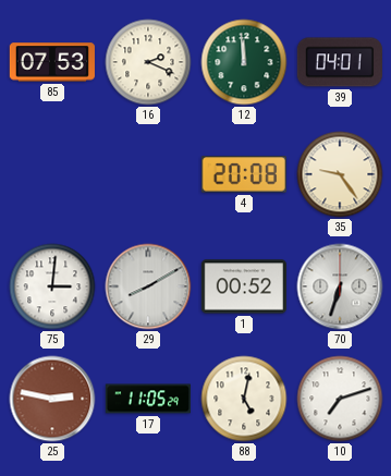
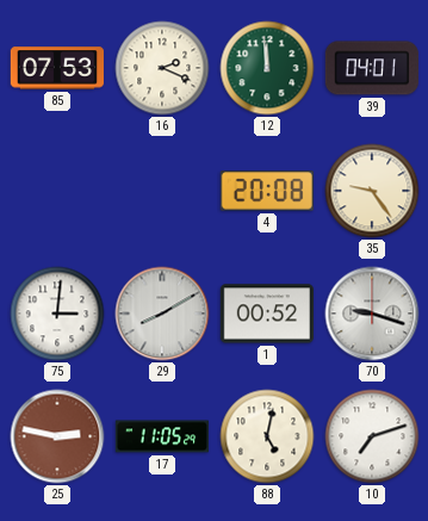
70: 6:33 -> 9:18
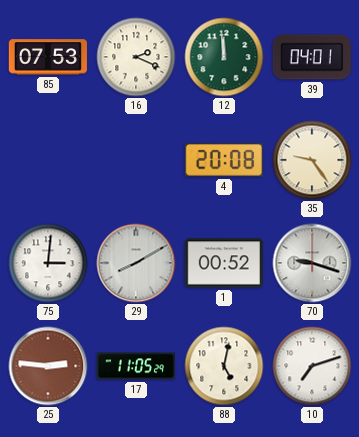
25: 2:47 -> 2:46
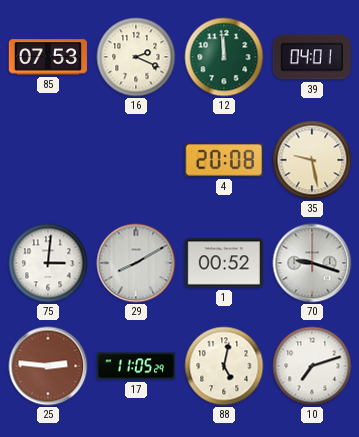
35: 9:24 -> 9:28
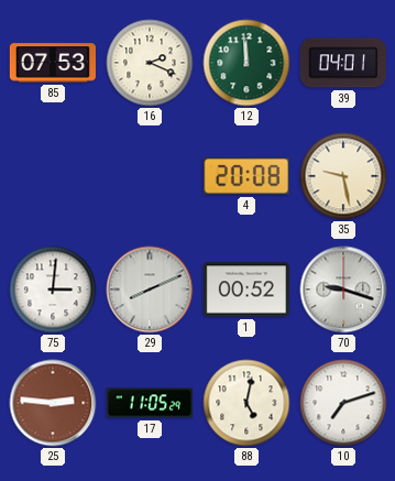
29: 8:10 -> 8:11
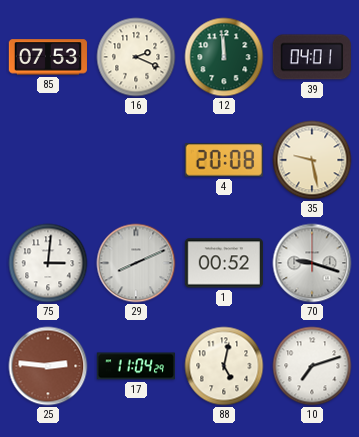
17: 11:05 -> 11:04
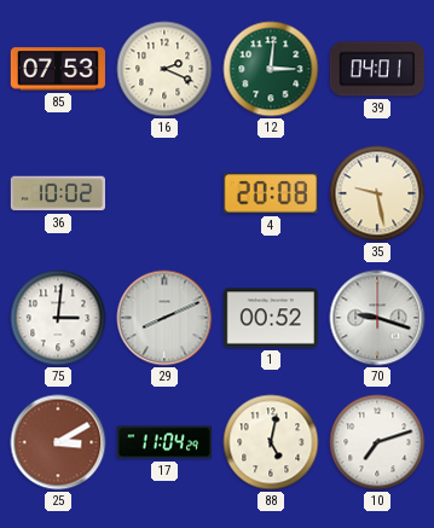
12: 11:59 -> 3:01
36: none -> 10:02
25: 2:46 -> 3:10
